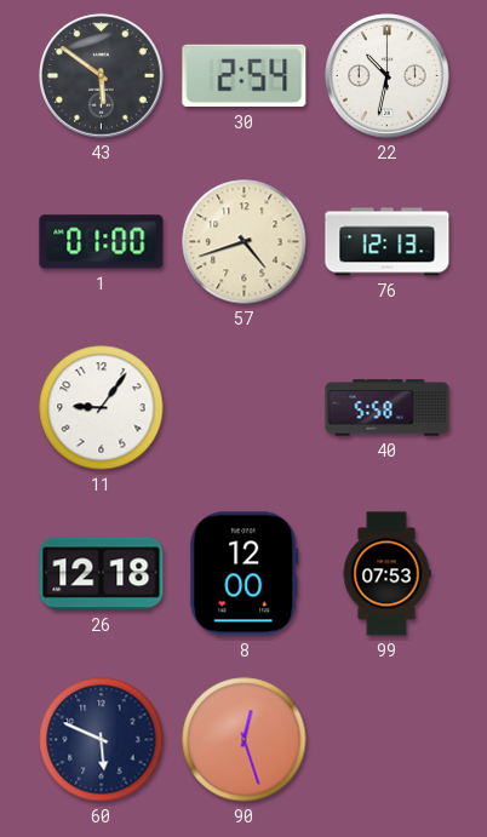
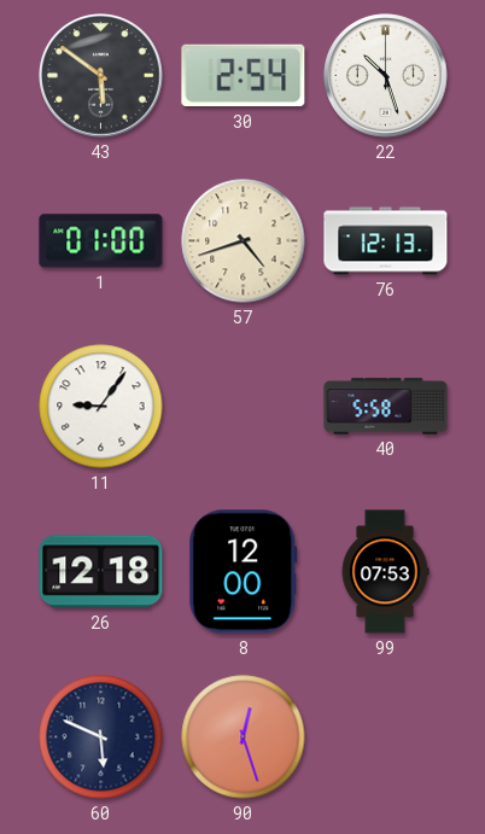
22: 10:32 -> 10:27
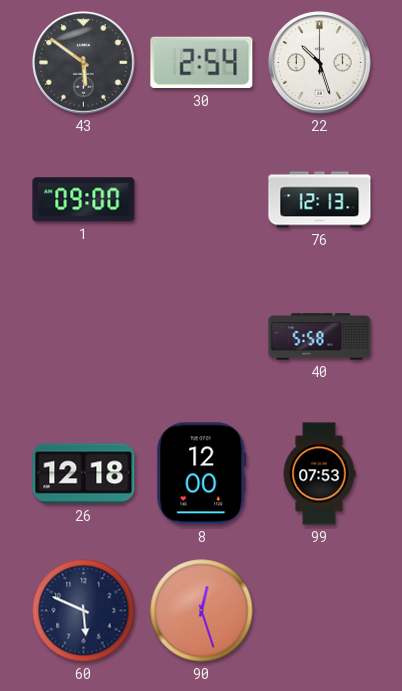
1: 01:00 -> 09:00
57: 4:42 -> none
11: 9:06 -> none
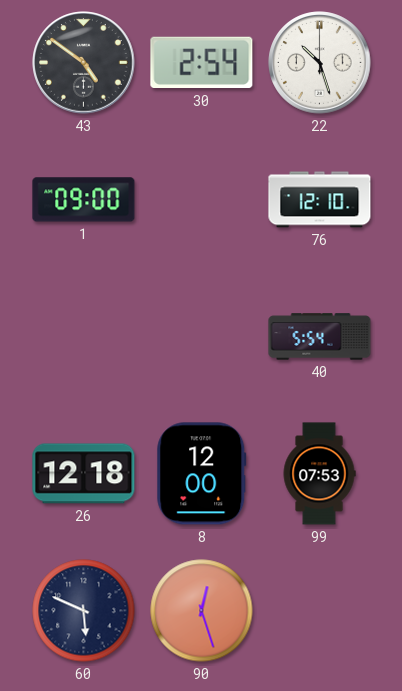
43: 5:51 -> 4:51
76: 12:13 -> 12:10
40: 5:58 -> 5:54
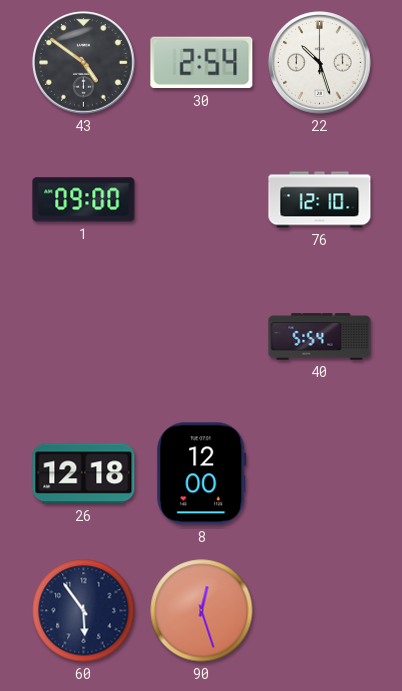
99: 07:53 -> none
60: 5:49 -> 5:54
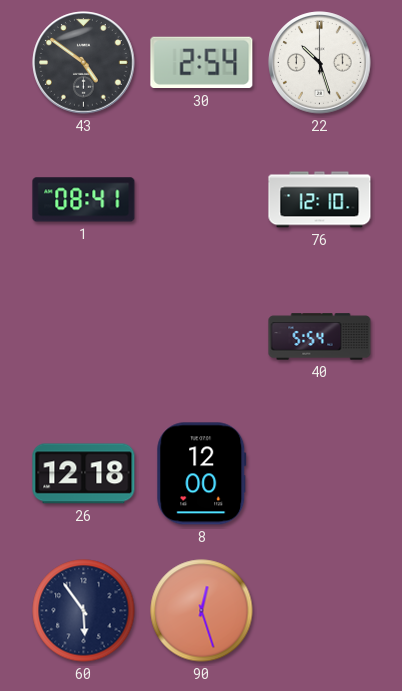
1: 09:00 -> 08:41
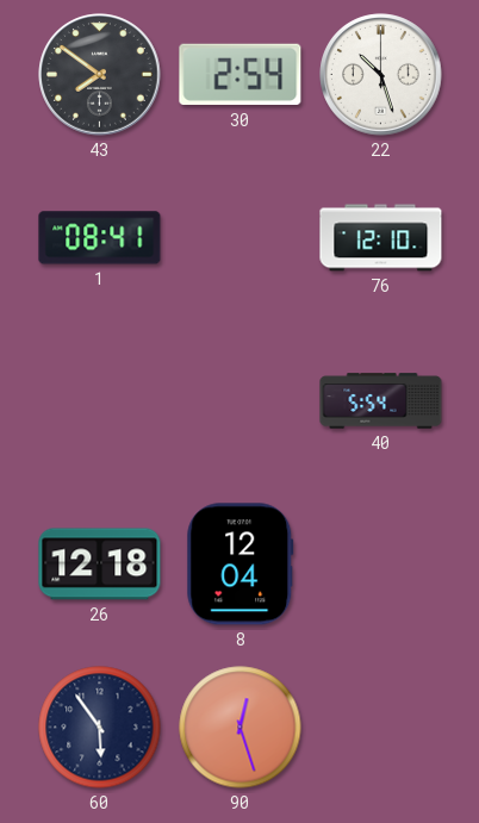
43: 4:51 -> 7:51
8: 12:00 -> 12:04
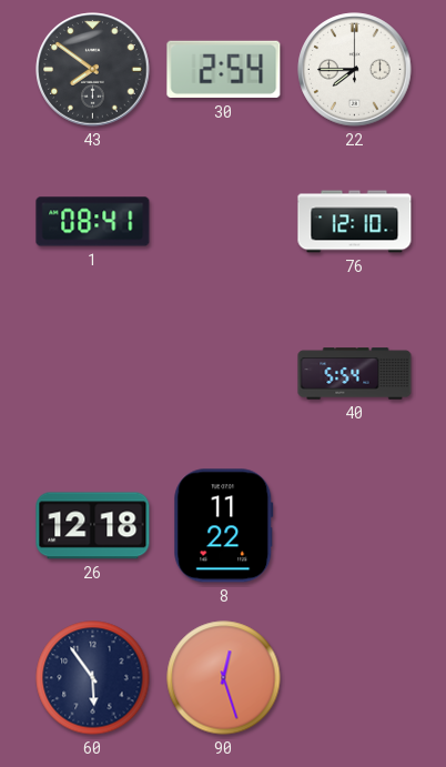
22: 10:27 -> 7:45
8: 12:04 -> 11:22
